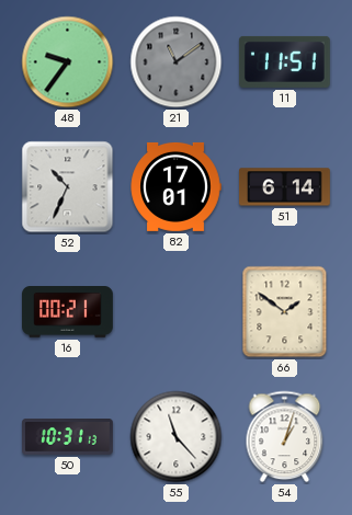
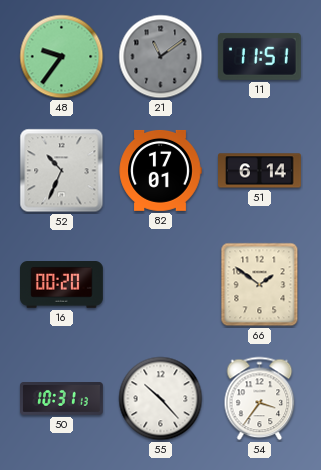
16: 00:21 -> 00:20
55: 11:23 -> 10:23
54: 1:03 -> 3:36
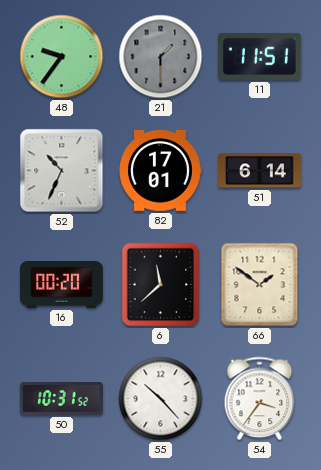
21: 11:09 -> 1:30
6: none -> 11:38
50: 10:31:13 -> 10:31:52
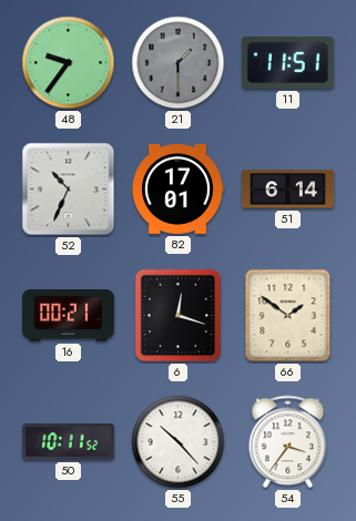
16: 00:20 -> 00:21
6: 11:38 -> 12:18
50: 10:31 -> 10:11
